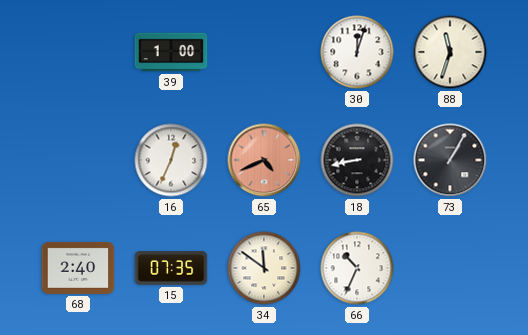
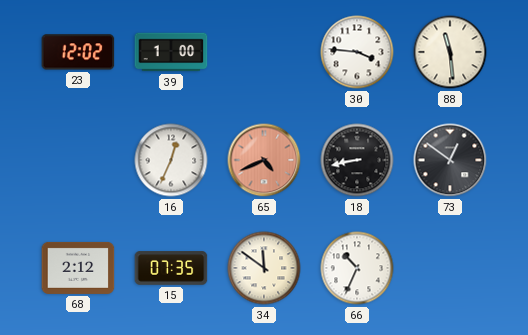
23: none -> 12:02
30: 12:03 -> 3:46
88: 11:33 -> 11:29
73: 1:05 -> 12:51
68: 2:40 -> 2:12
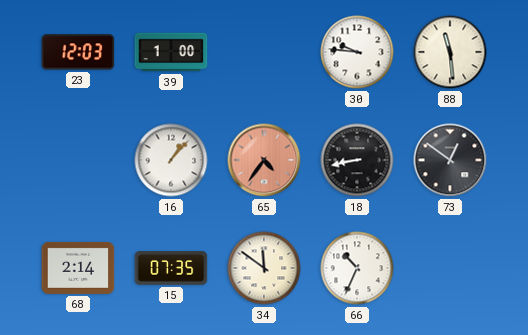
23: 12:02 -> 12:03
30: 3:46 -> 9:46
16: 12:34 -> 1:07
65: 4:41 -> 4:36
68: 2:12 -> 2:14
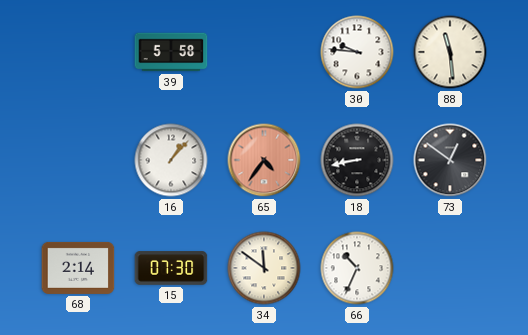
23: 12:03 -> none
39: 1:00 -> 5:58
15: 07:35 -> 07:30
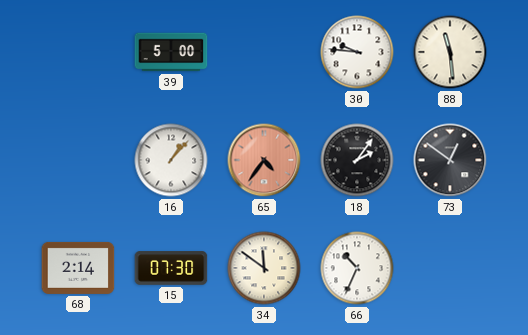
39: 5:58 -> 5:00
18: 8:43 -> 2:06
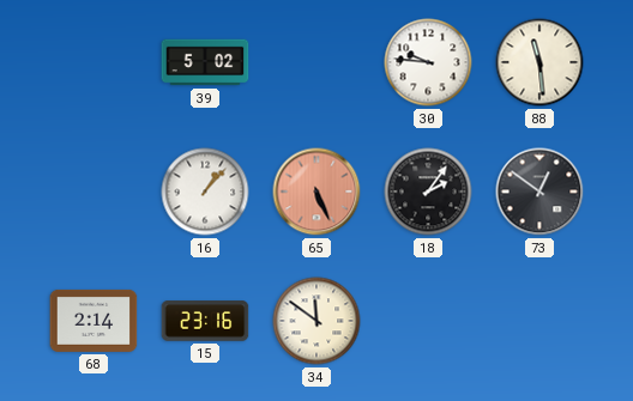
39: 5:00 -> 5:02
65: 4:36 -> 5:26
15: 07:30 -> 23:16
66: 10:34 -> none
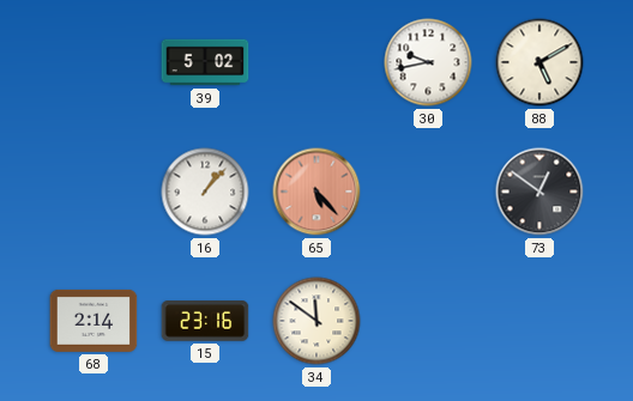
30: 9:46 -> 9:43
88: 11:29 -> 5:10
65: 5:26 -> 5:23
18: 2:06 -> none
